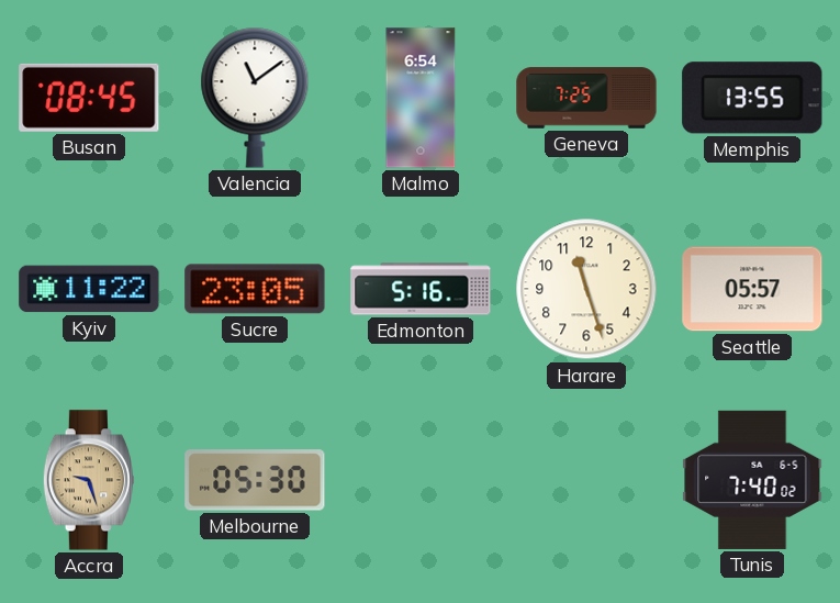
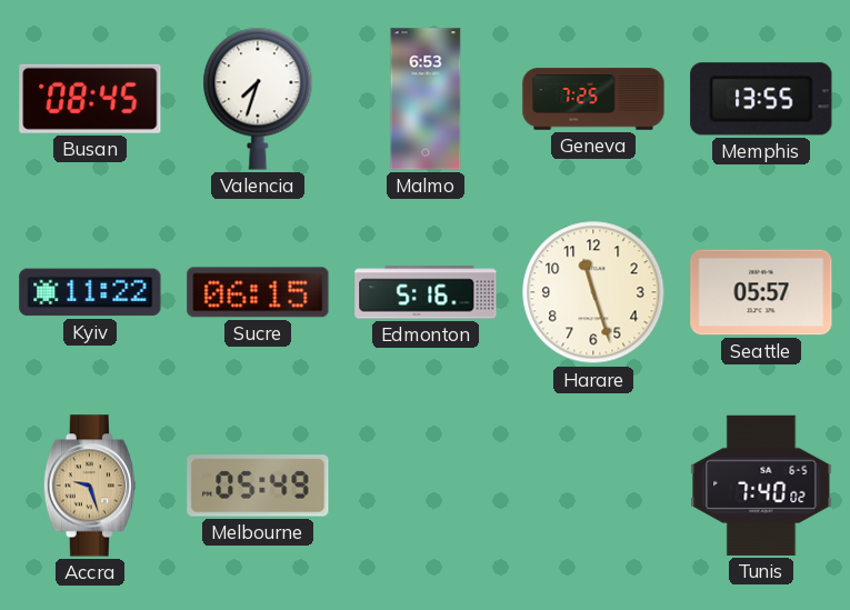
Valencia: 11:09 -> 7:33
Malmo: 6:54 -> 6:53
Sucre: 23:05 -> 06:15
Melbourne: 05:30 -> 05:49
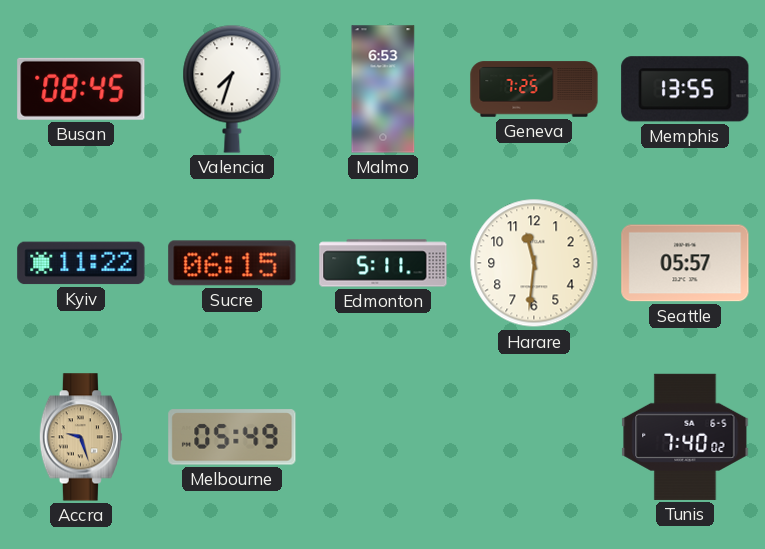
Edmonton: 5:16 -> 5:11
Harare: 11:27 -> 11:31
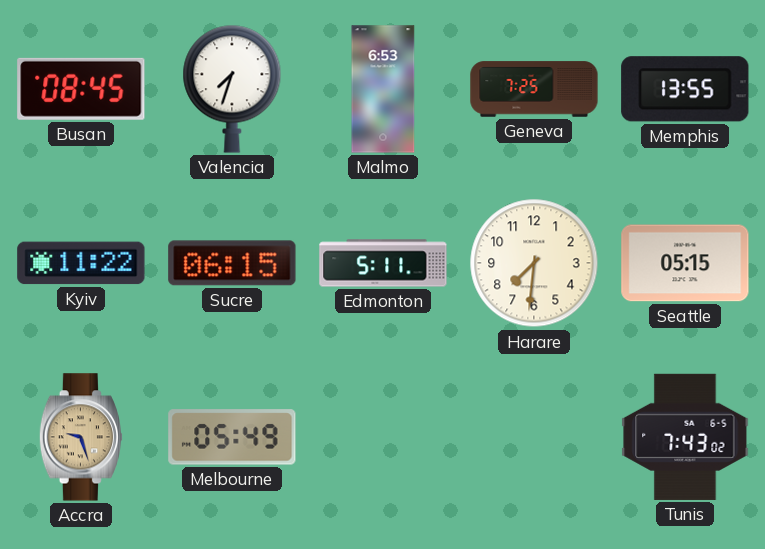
Harare: 11:31 -> 7:31
Seattle: 05:57 -> 05:15
Tunis: 7:40 -> 7:43
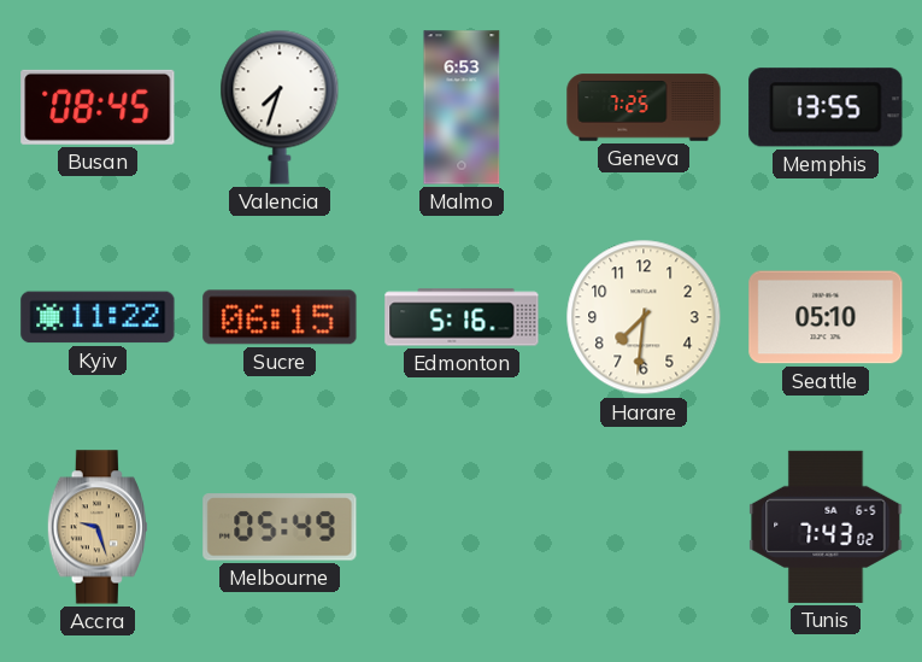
Edmonton: 5:11 -> 5:16
Seattle: 05:15 -> 05:10
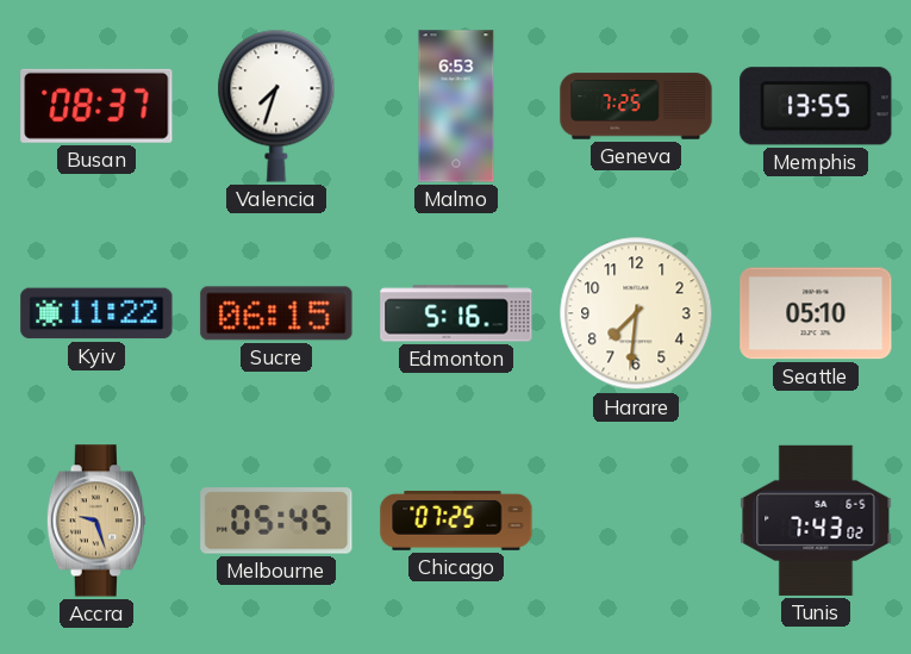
Busan: 08:45 -> 08:37
Melbourne: 05:49 -> 05:45
Chicago: none -> 07:25
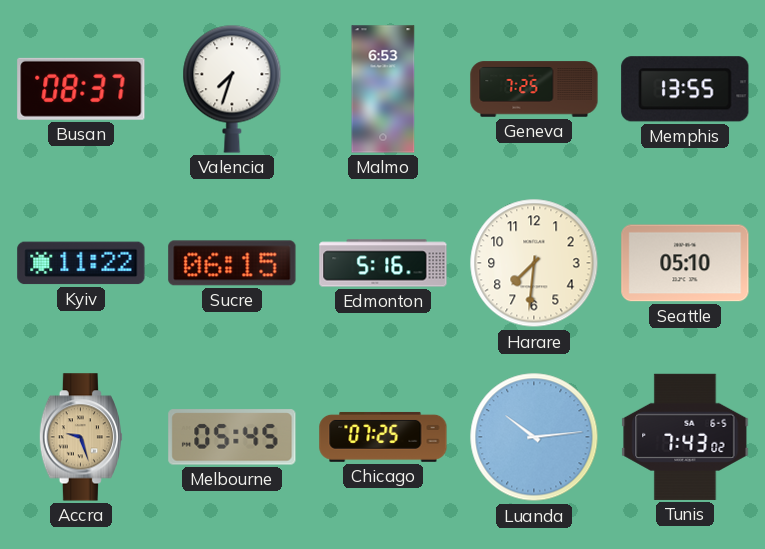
Luanda: none -> 10:14
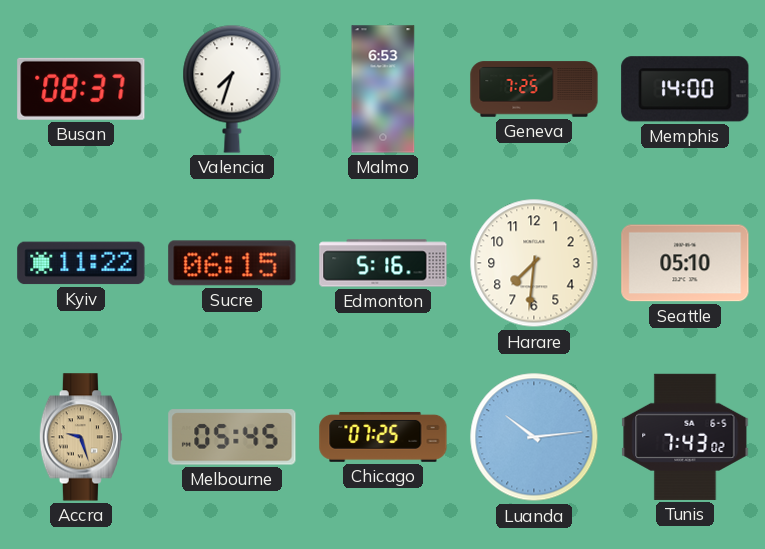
Memphis: 13:55 -> 14:00
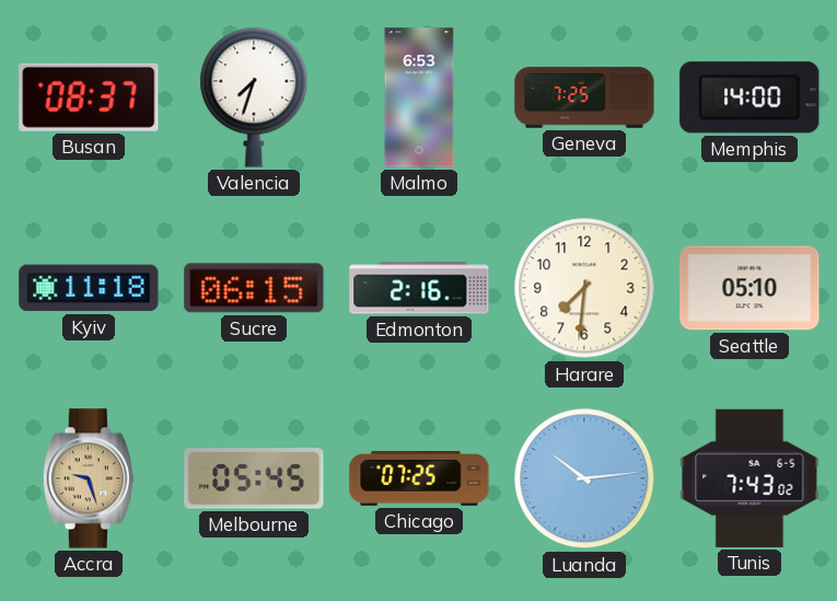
Kyiv: 11:22 -> 11:18
Edmonton: 5:16 -> 2:16
